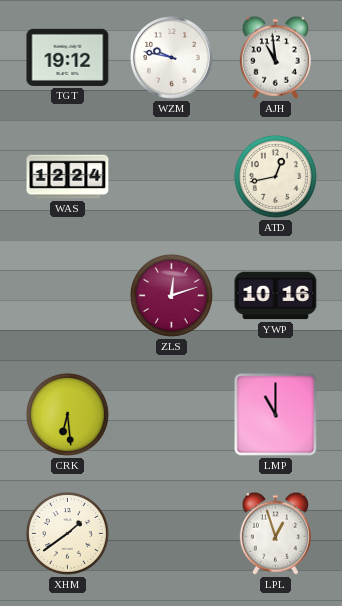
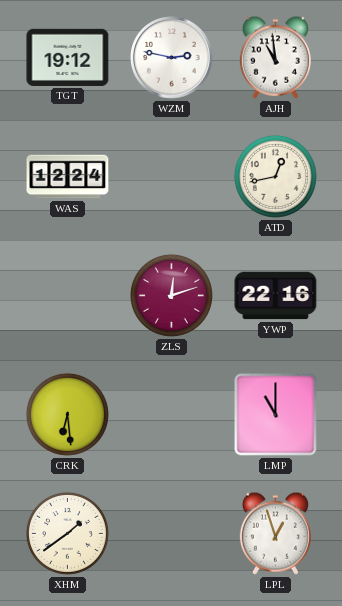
WZM: 9:47 -> 2:47
YWP: 10:16 -> 22:16
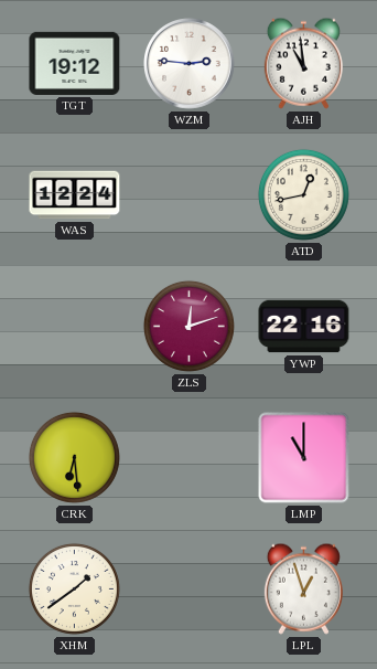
WZM: 2:47 -> 2:46
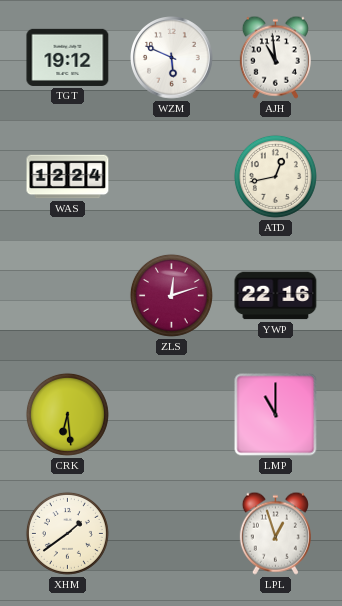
WZM: 2:46 -> 5:49
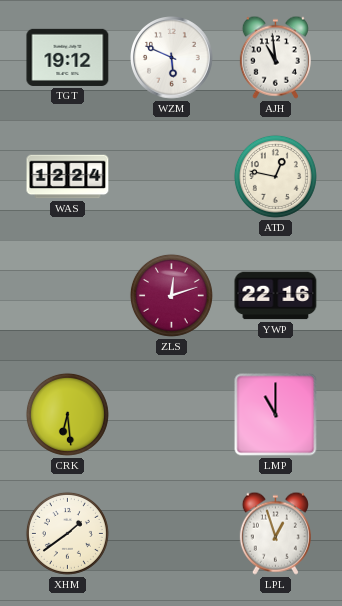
ATD: 12:43 -> 12:47
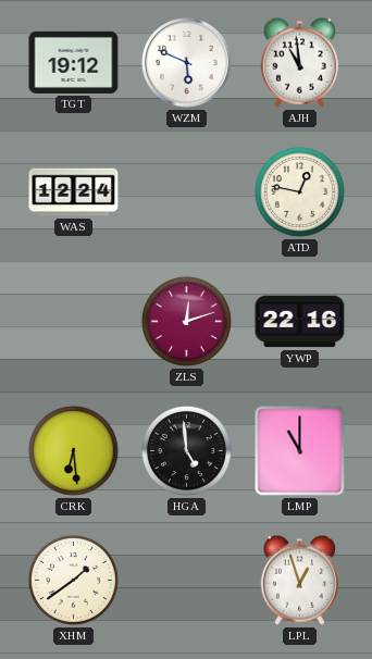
HGA: none -> 4:59
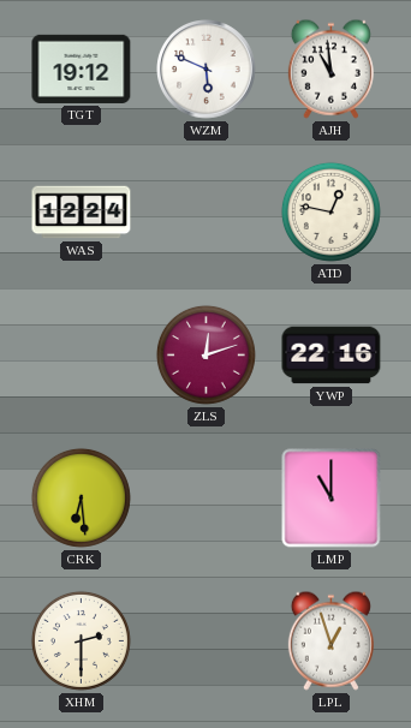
HGA: 4:59 -> none
XHM: 1:39 -> 2:30
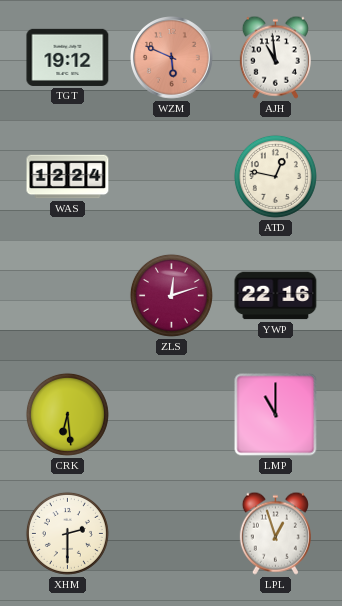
WZM dial: white -> salmon
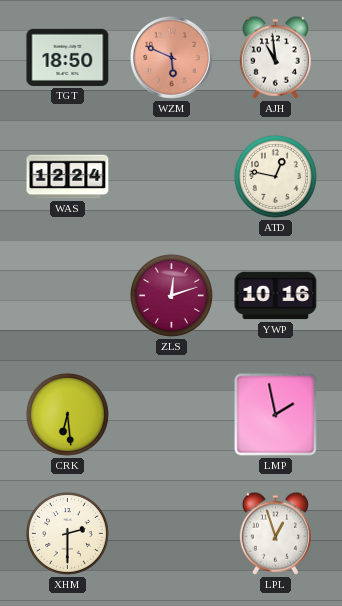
TGT: 19:12 -> 18:50
YWP: 22:16 -> 10:16
LMP: 11:00 -> 1:58
